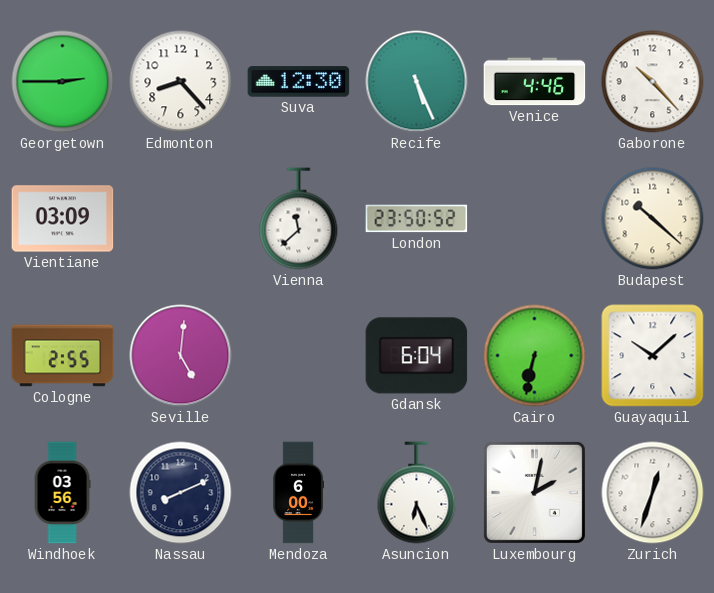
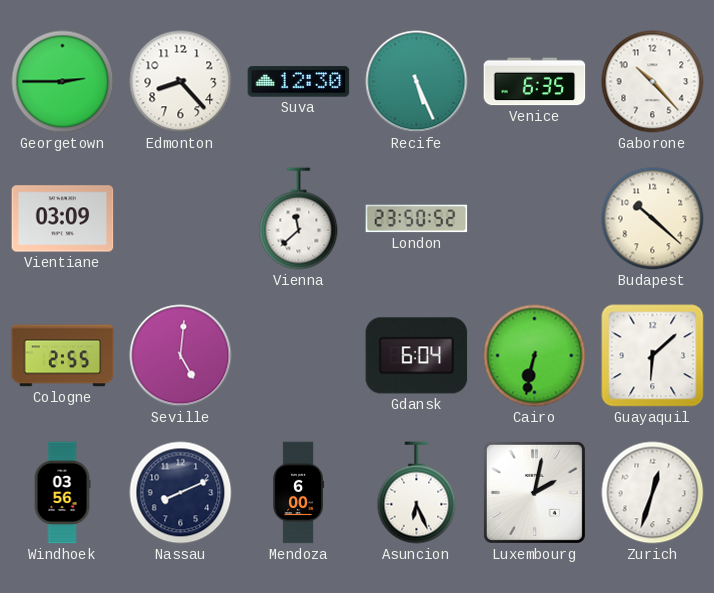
Venice: 4:46 -> 6:35
Guayaquil: 10:08 -> 6:08
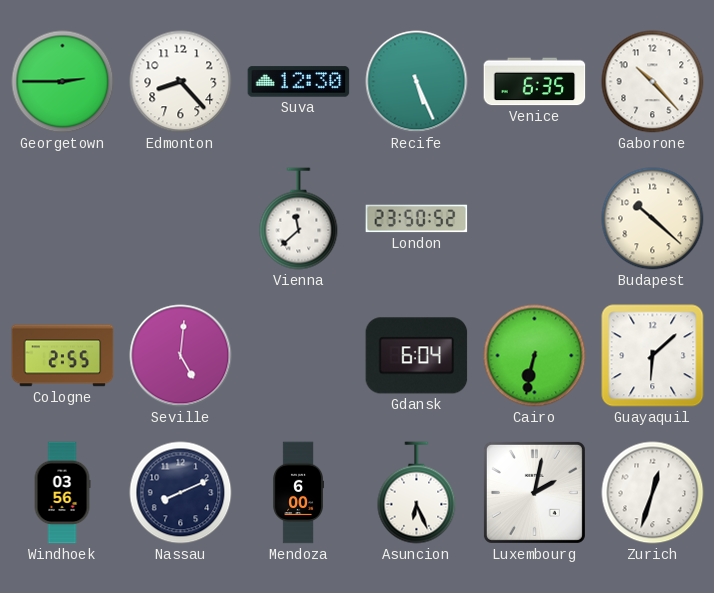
Vientiane: 03:09 -> none
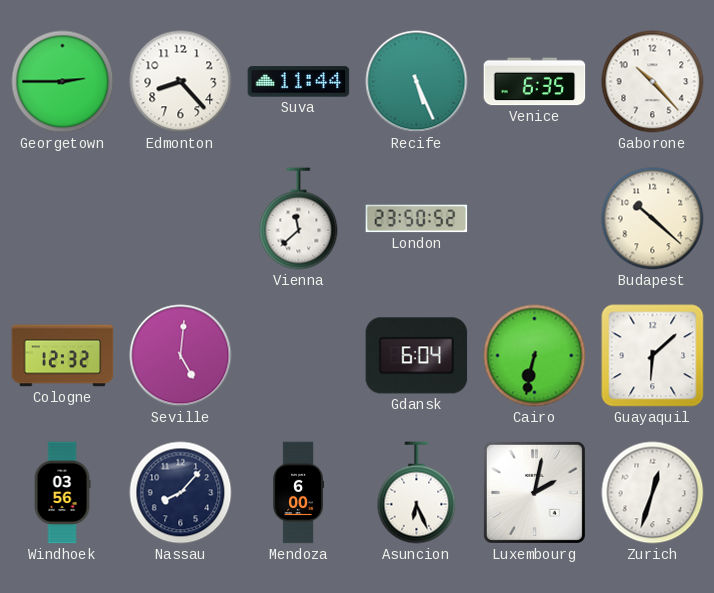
Suva: 12:30 -> 11:44
Cologne: 2:55 -> 12:32
Nassau: 8:11 -> 8:07
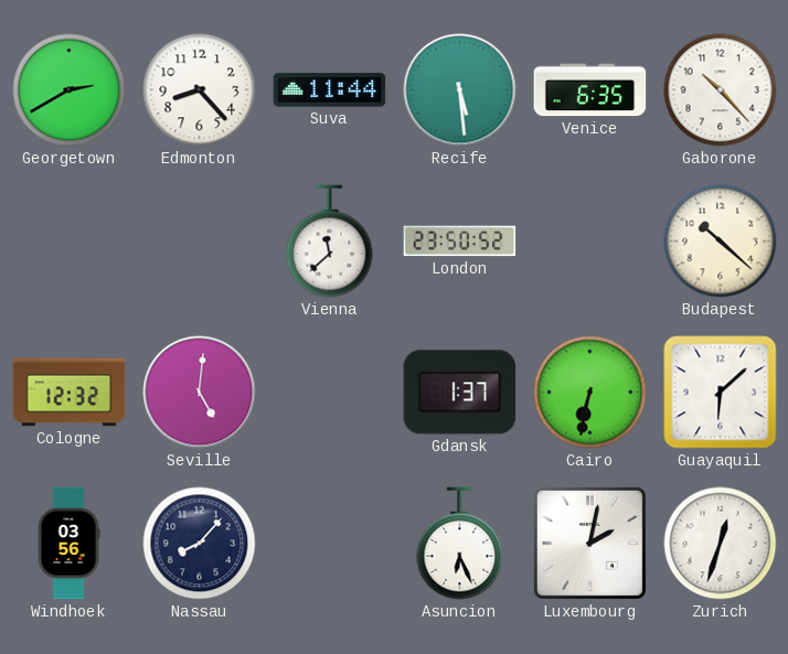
Georgetown: 2:45 -> 2:40
Recife: 5:26 -> 5:29
Gdansk: 6:04 -> 1:37
Mendoza: 6:00 -> none
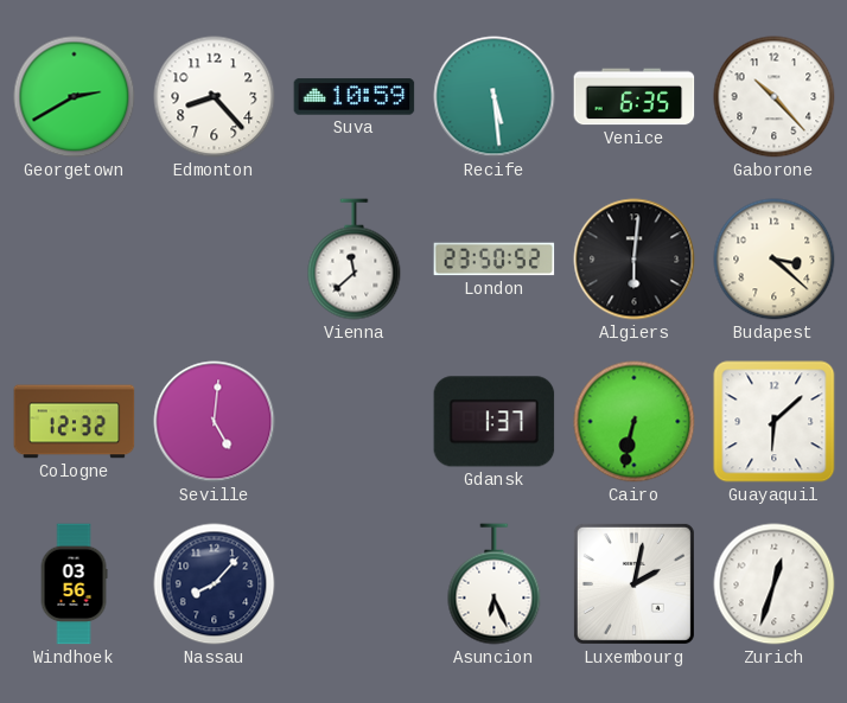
Suva: 11:44 -> 10:59
Algiers: none -> 6:01
Budapest: 10:22 -> 3:22
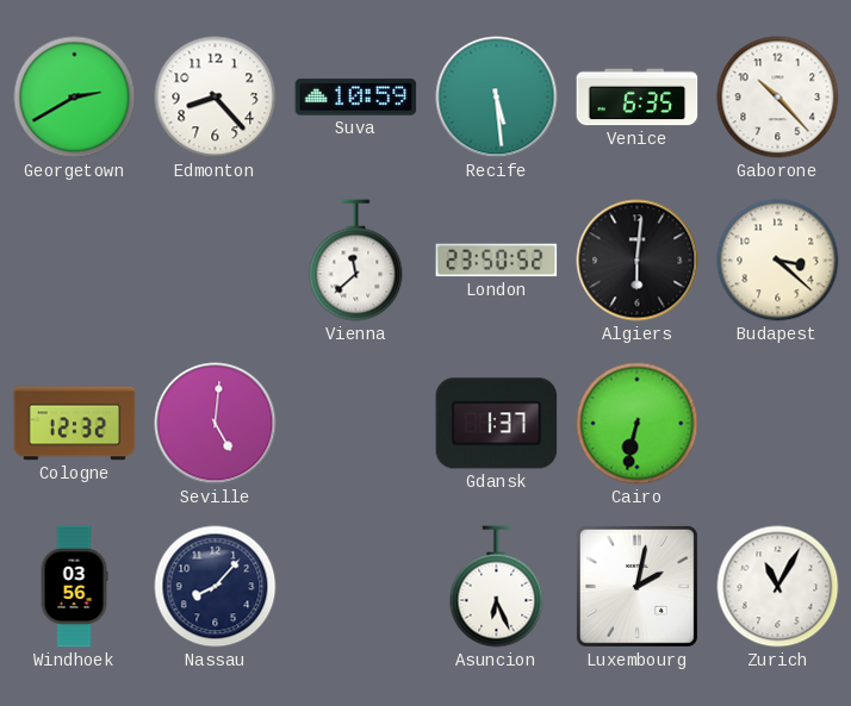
Guayaquil: 6:08 -> none
Zurich: 12:33 -> 11:05
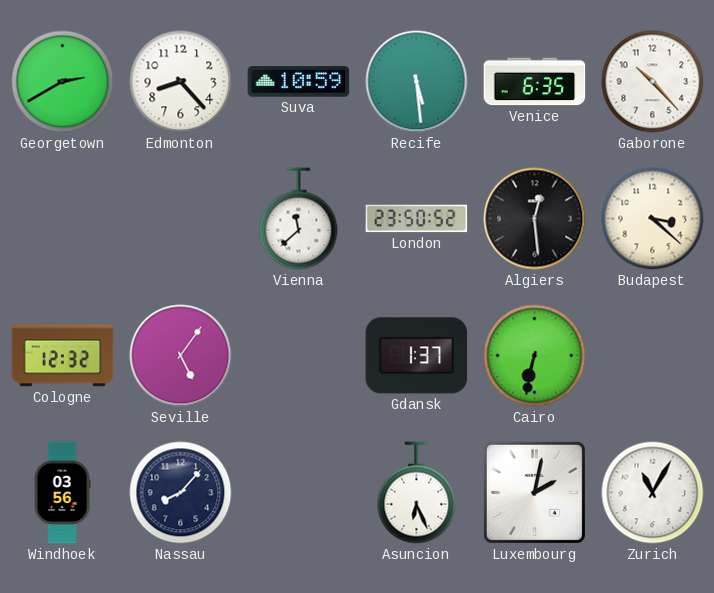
Algiers: 6:01 -> 12:29
Seville: 5:01 -> 5:06
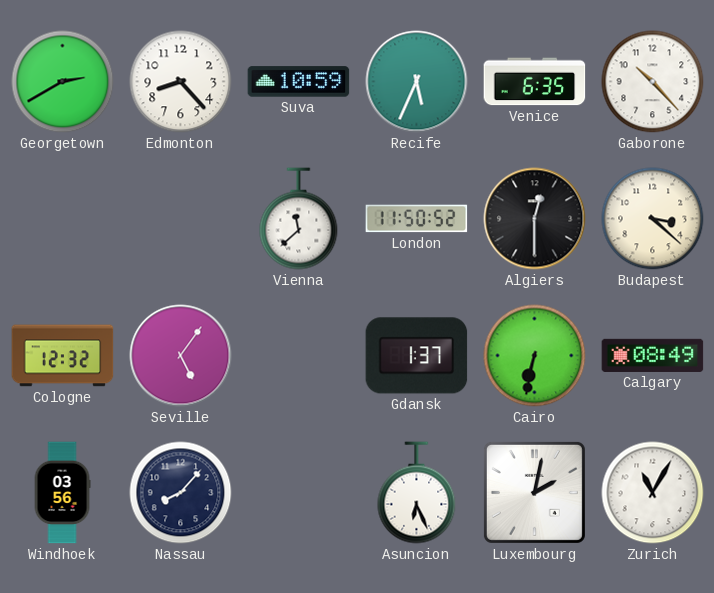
Recife: 5:29 -> 5:34
London: 23:50 -> 11:50
Algiers: 12:29 -> 12:30
Calgary: none -> 08:49
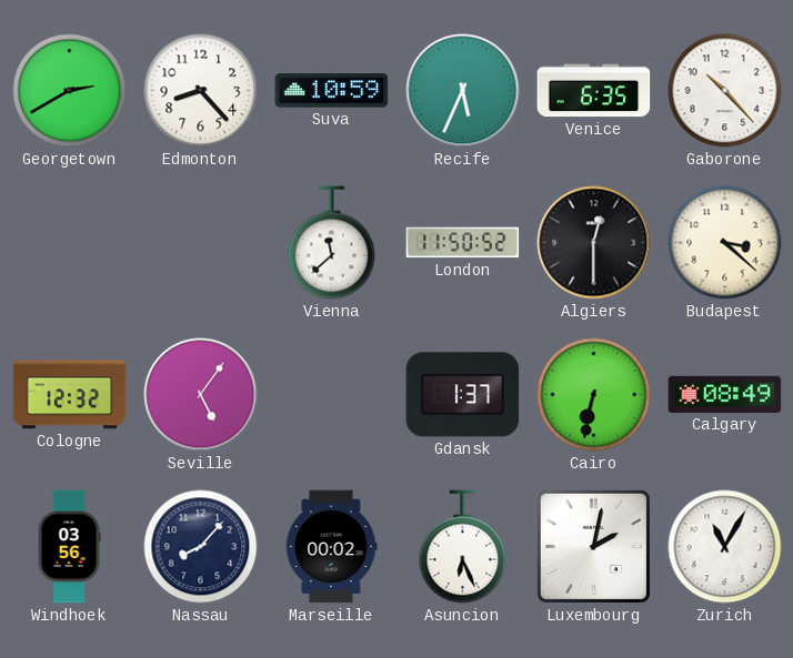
Marseille: none -> 00:02
